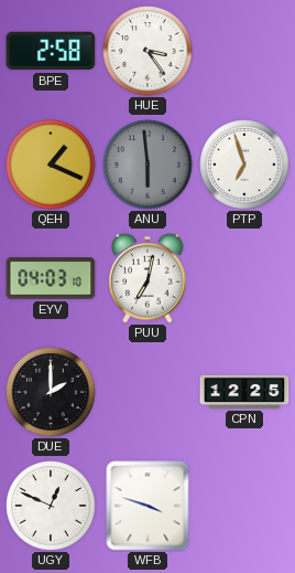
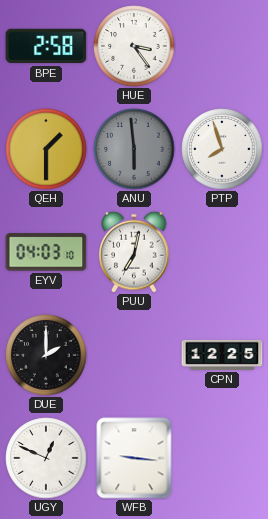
QEH: 1:19 -> 1:30
PTP: 6:57 -> 7:57
WFB: 3:48 -> 9:16
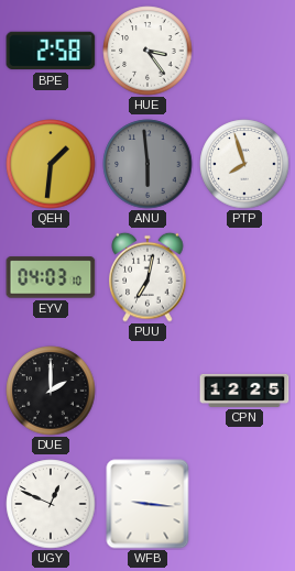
QEH: 1:30 -> 1:31
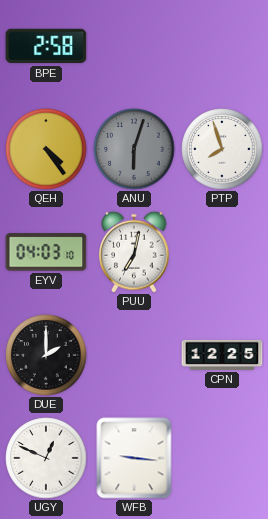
HUE: 3:24 -> none
QEH: 1:31 -> 4:24
ANU: 5:59 -> 6:03
